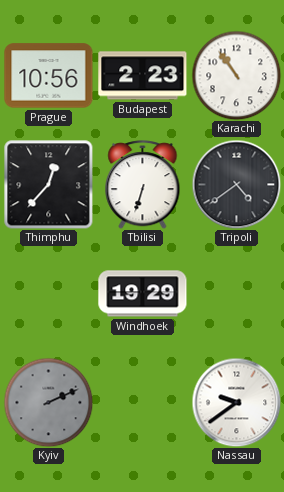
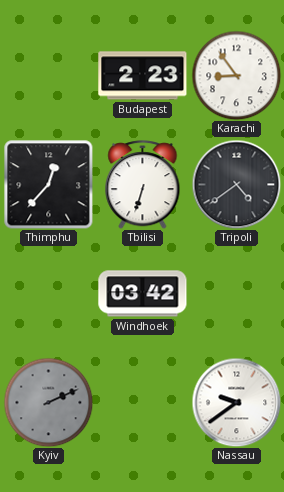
Prague: 10:56 -> none
Karachi: 10:54 -> 8:54
Windhoek: 19:29 -> 03:42
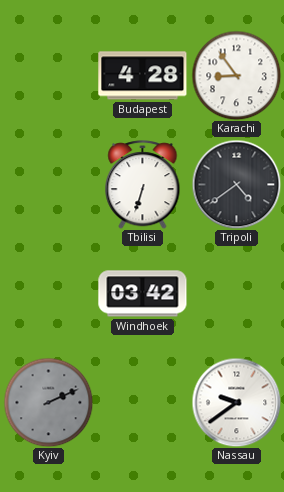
Budapest: 2:23 -> 4:28
Thimphu: 12:37 -> none
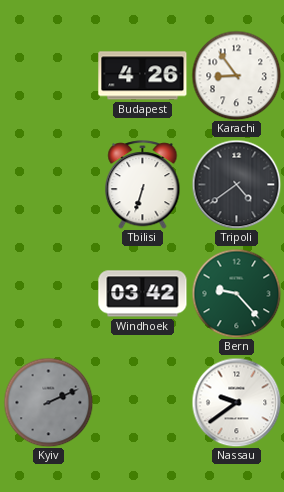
Budapest: 4:28 -> 4:26
Bern: none -> 9:23
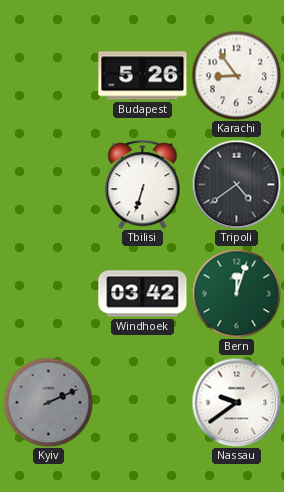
Budapest: 4:26 -> 5:26
Bern: 9:23 -> 12:03
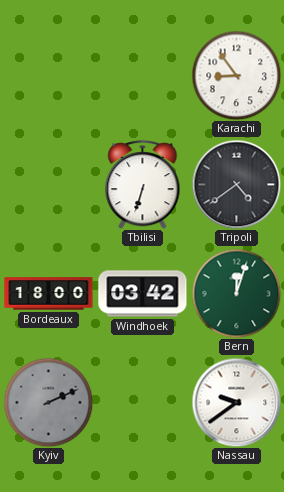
Budapest: 5:26 -> none
Bordeaux: none -> 18:00
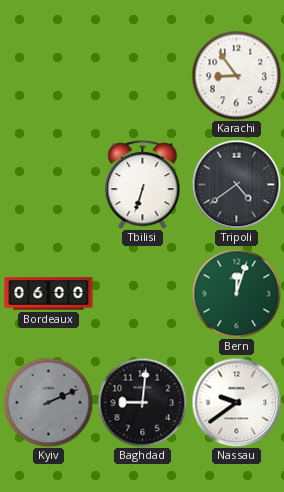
Bordeaux: 18:00 -> 06:00
Windhoek: 03:42 -> none
Baghdad: none -> 9:01
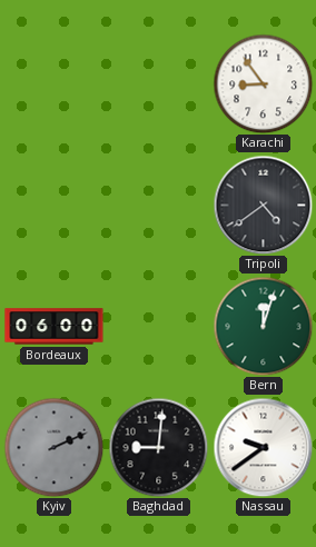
Tbilisi: 6:33 -> none
